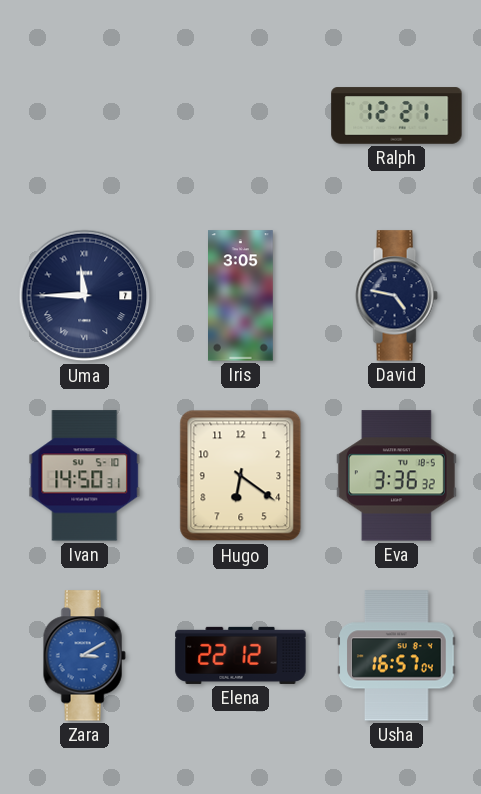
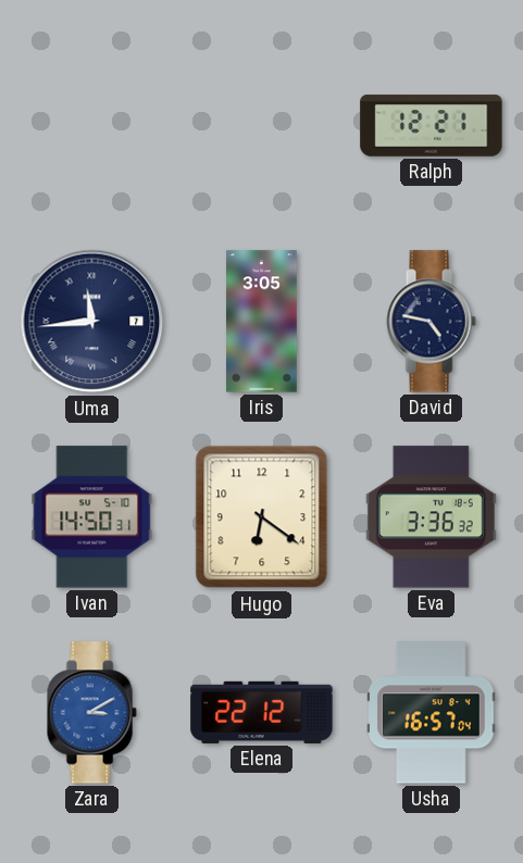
Uma: 11:45 -> 11:44
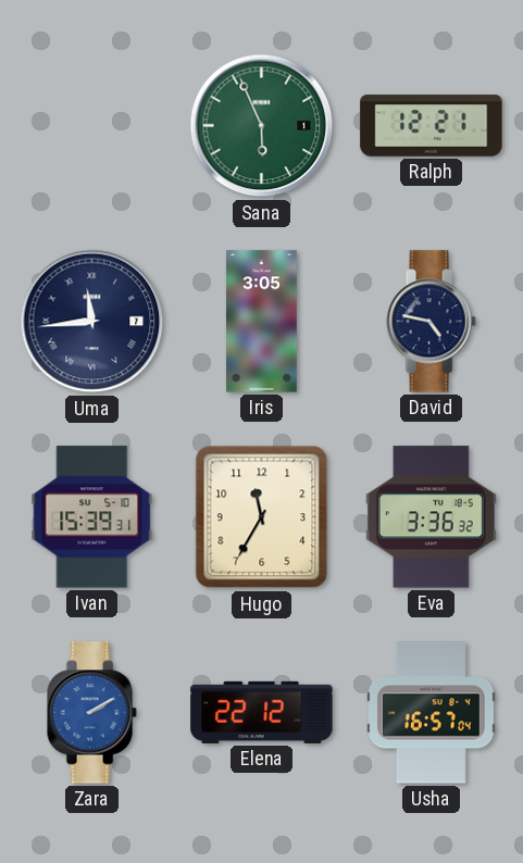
Sana: none -> 5:56
Ivan: 14:50 -> 15:39
Hugo: 6:21 -> 11:35
Zara: 3:10 -> 2:10
